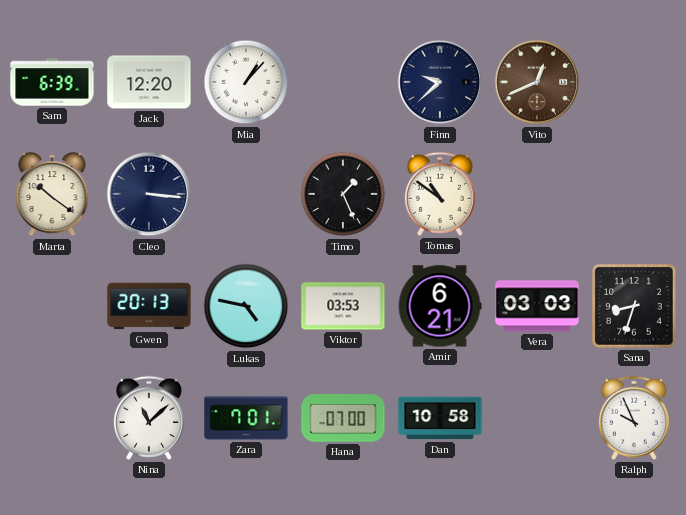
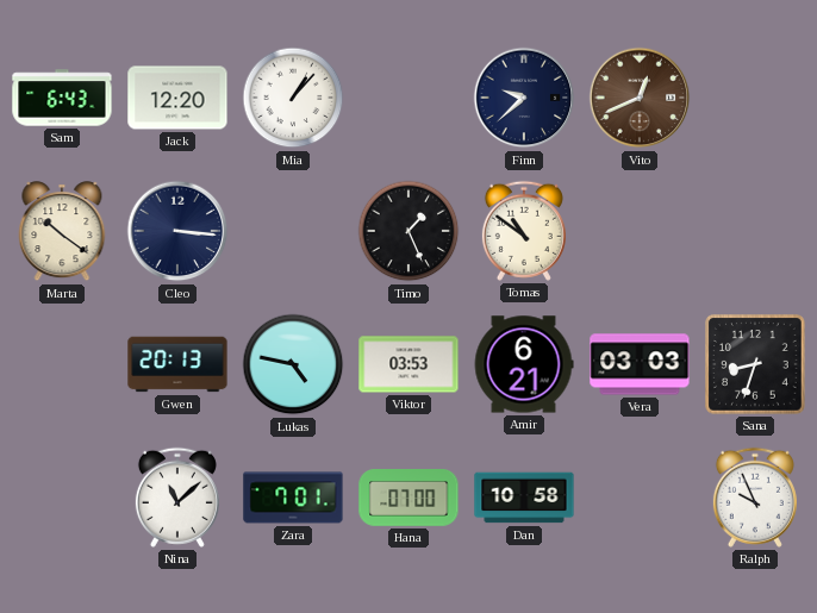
Sam: 6:39 -> 6:43
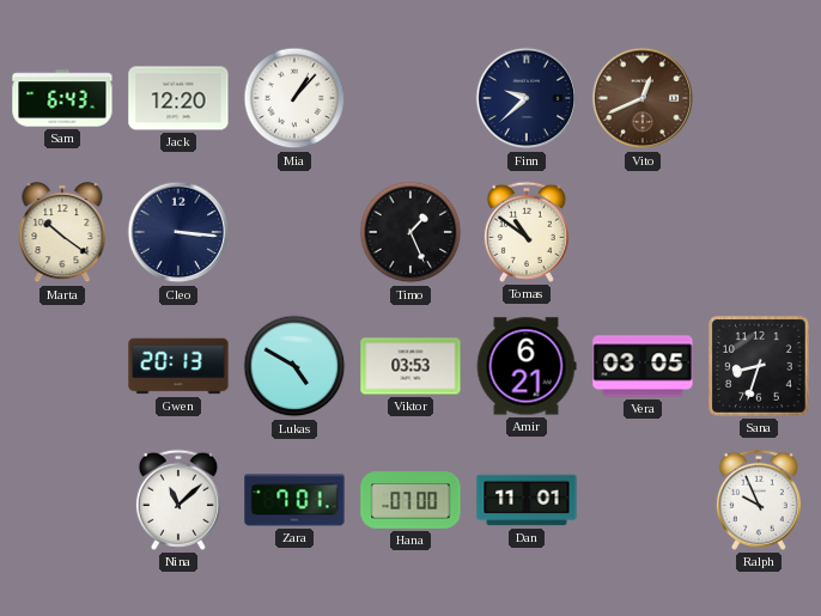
Lukas: 4:47 -> 4:50
Vera: 03:03 -> 03:05
Dan: 10:58 -> 11:01
